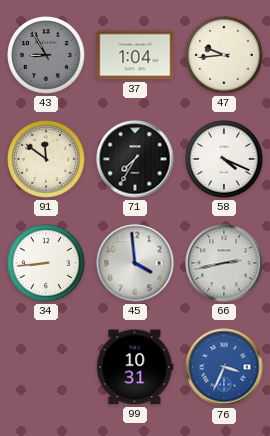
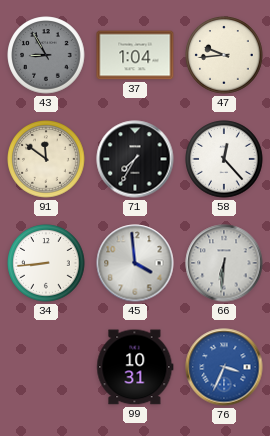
58: 4:19 -> 12:23
66: 2:43 -> 6:31
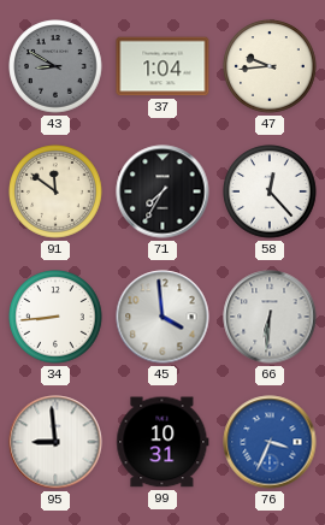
43: 8:55 -> 8:50
95: none -> 8:59
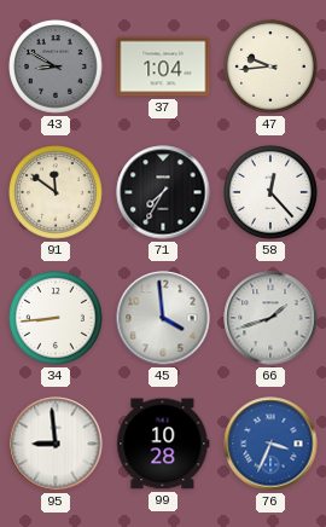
66: 6:31 -> 1:42
99: 10:31 -> 10:28
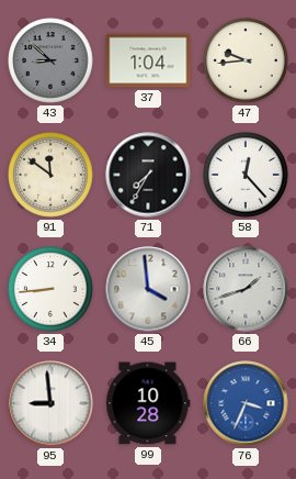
43: 8:50 -> 8:52
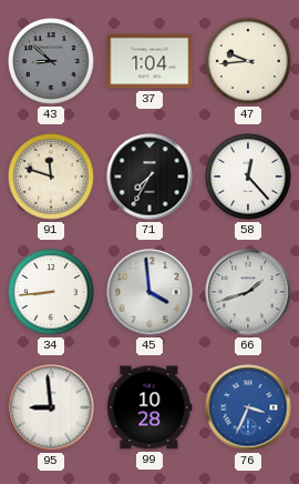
91: 11:51 -> 11:48
